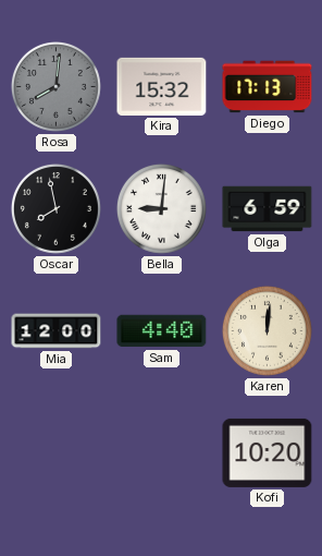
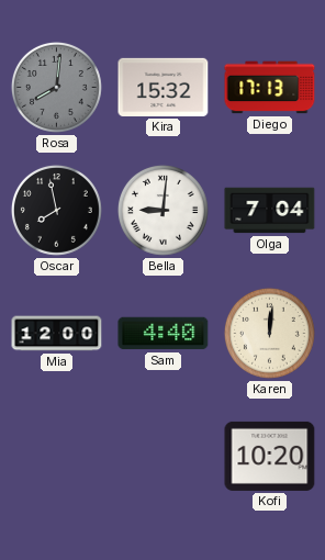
Olga: 6:59 -> 7:04
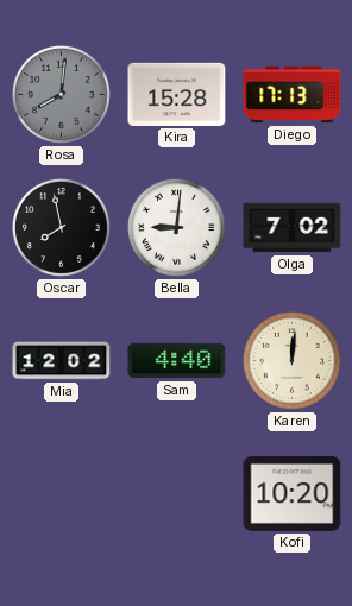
Kira: 15:32 -> 15:28
Olga: 7:04 -> 7:02
Mia: 12:00 -> 12:02
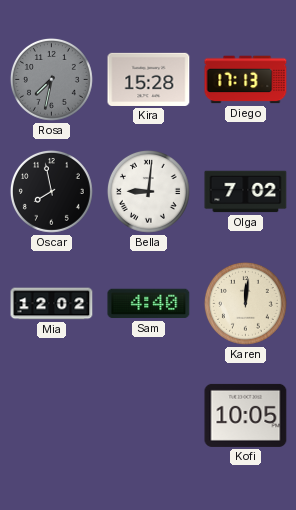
Rosa: 8:01 -> 7:32
Kofi: 10:20 -> 10:05
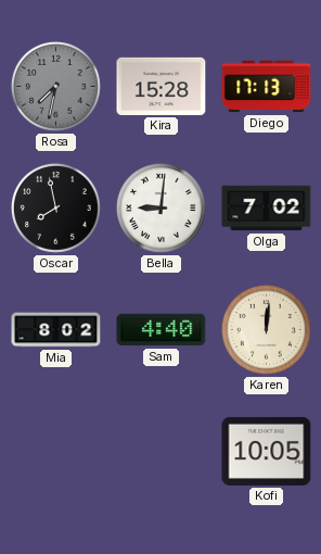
Mia: 12:02 -> 8:02
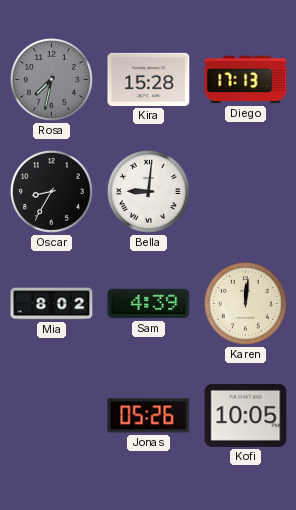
Oscar: 7:58 -> 8:35
Olga: 7:02 -> none
Sam: 4:40 -> 4:39
Jonas: none -> 05:26
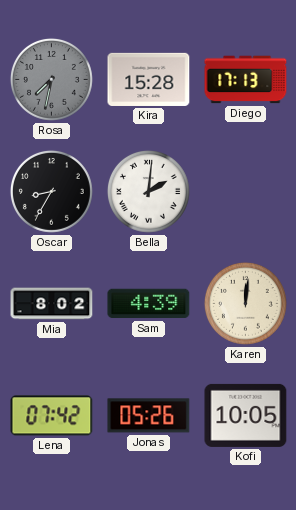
Bella: 9:01 -> 2:01
Lena: none -> 07:42
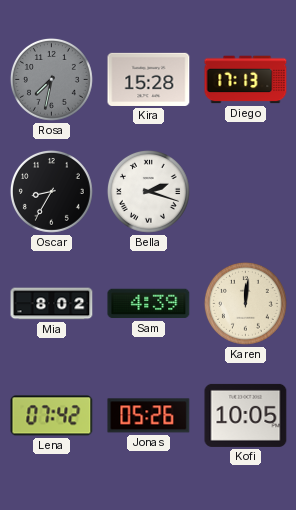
Bella: 2:01 -> 2:18
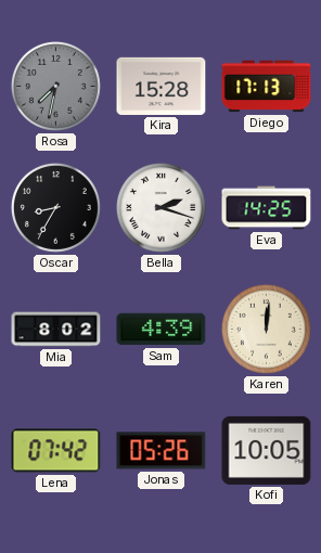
Eva: none -> 14:25
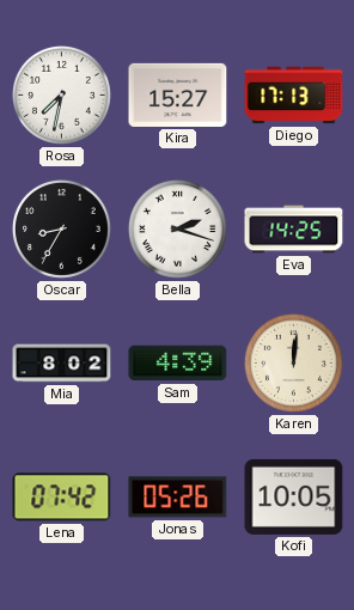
Rosa dial: grey -> white
Kira: 15:28 -> 15:27
